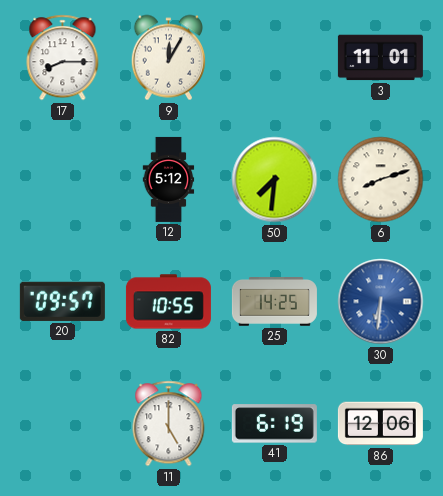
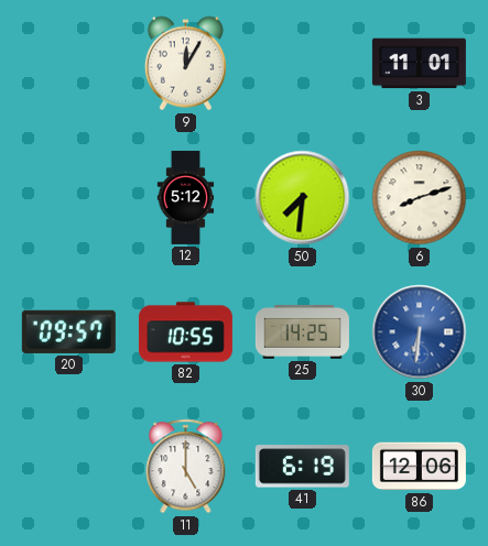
17: 8:15 -> none
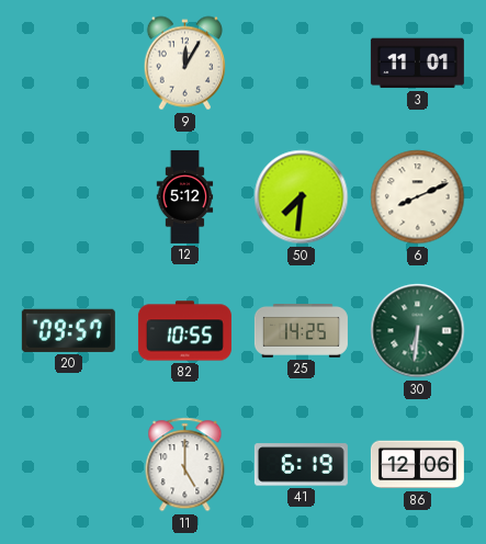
6: 8:12 -> 8:11
30 dial: blue -> green
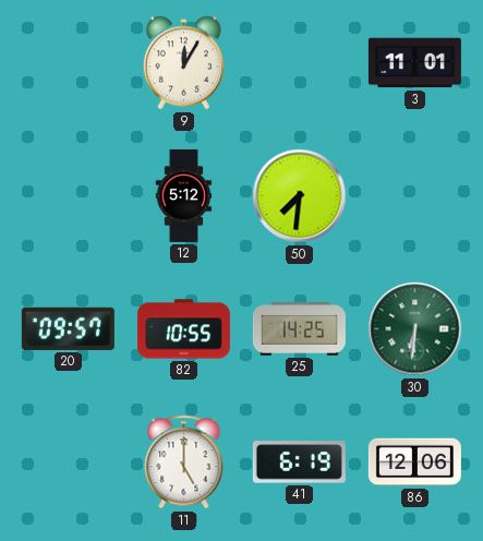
6: 8:11 -> none
